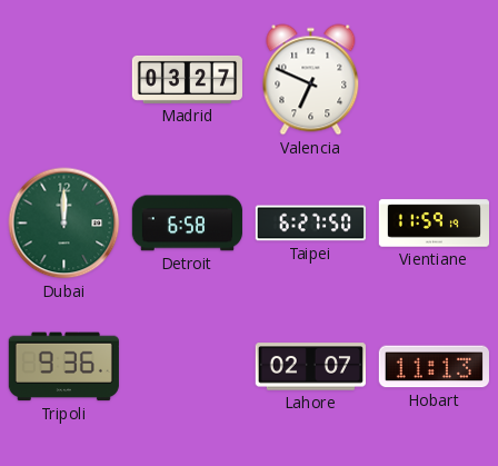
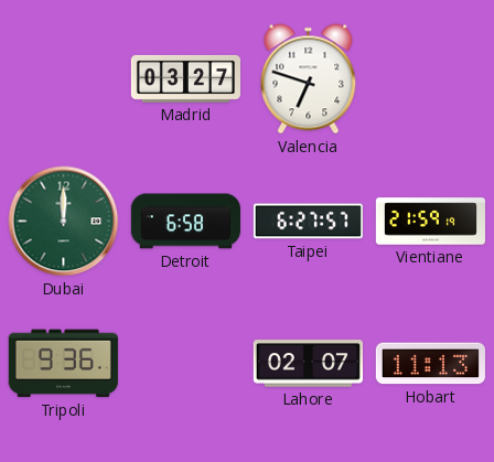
Valencia: 6:49 -> 6:48
Taipei: 6:27:50 -> 6:27:57
Vientiane: 11:59 -> 21:59
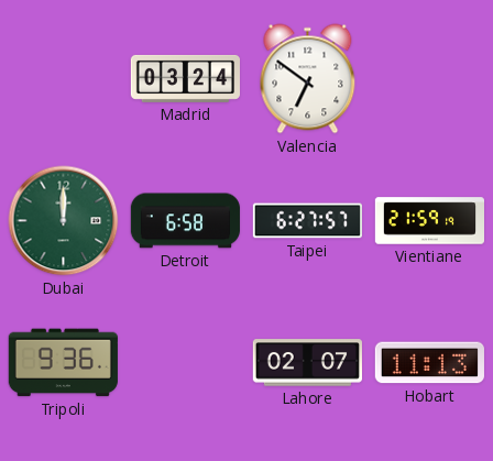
Madrid: 03:27 -> 03:24
Valencia: 6:48 -> 6:51
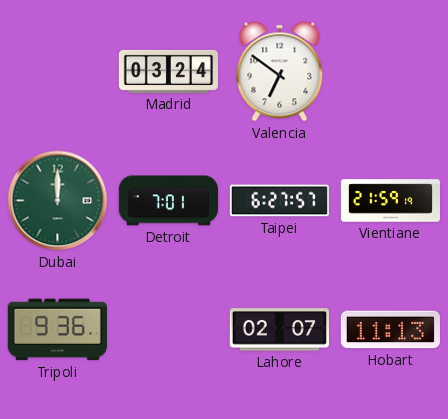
Detroit: 6:58 -> 7:01
